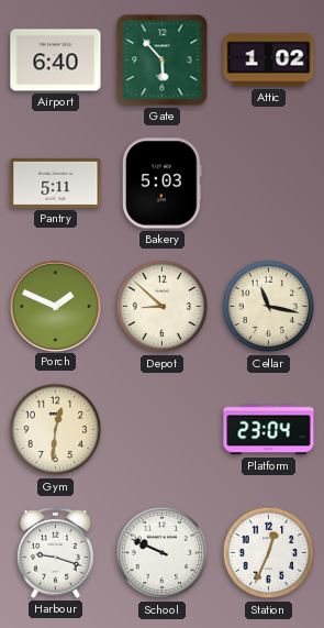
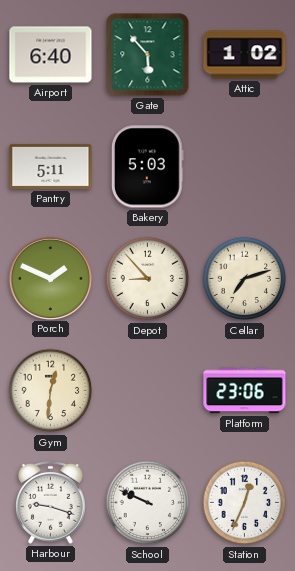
Depot: 8:52 -> 8:53
Cellar: 11:17 -> 7:12
Platform: 23:04 -> 23:06
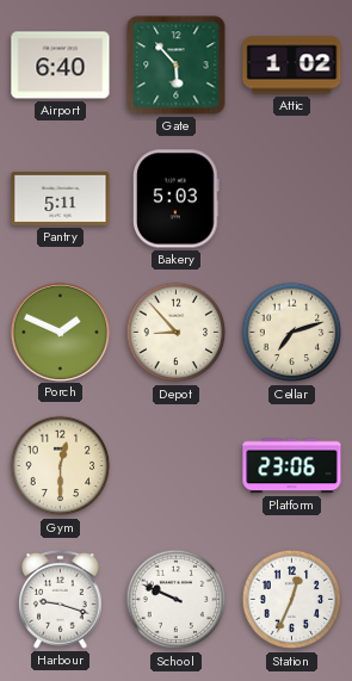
Gym: 12:31 -> 12:30
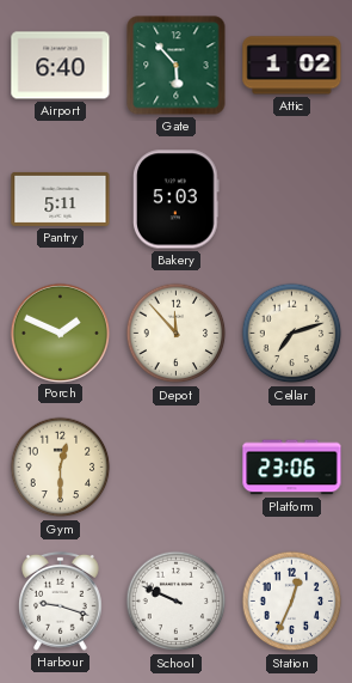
Depot: 8:53 -> 11:53
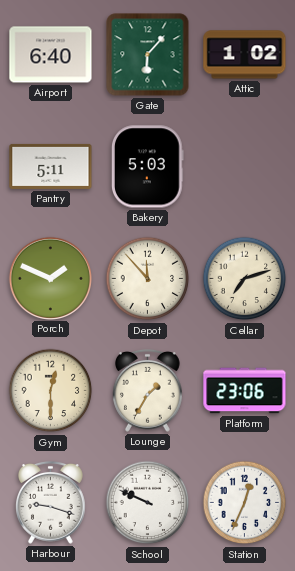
Gate: 5:53 -> 6:07
Lounge: none -> 1:35
